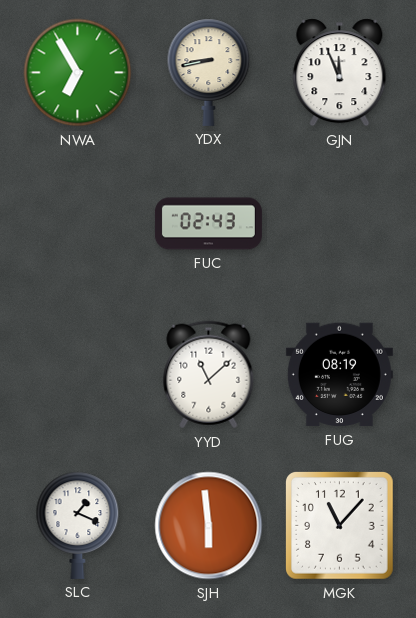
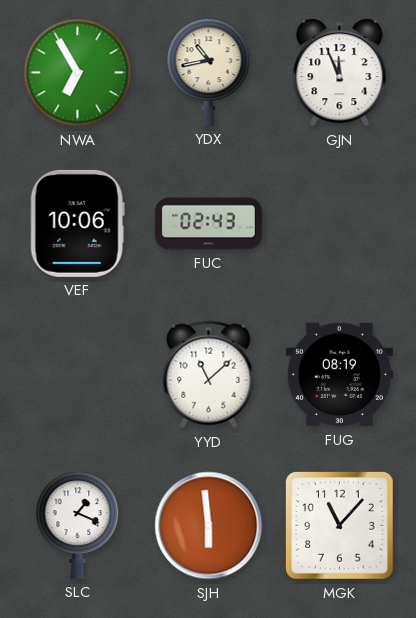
YDX: 8:43 -> 10:43
VEF: none -> 10:06
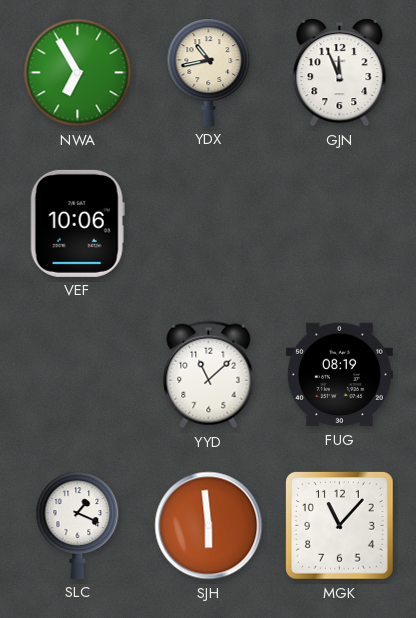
FUC: 02:43 -> none
